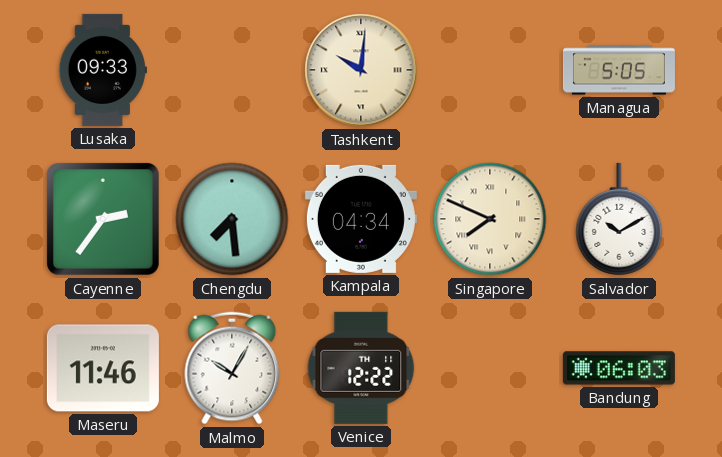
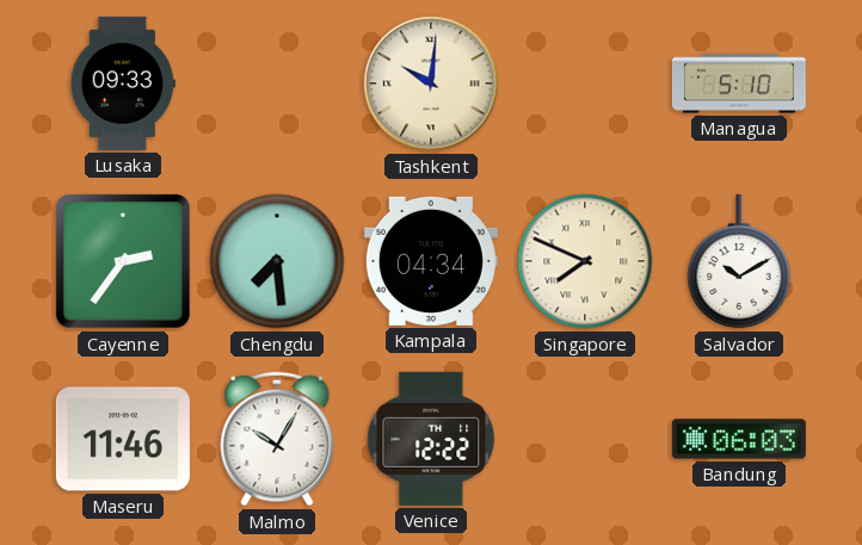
Managua: 5:05 -> 5:10
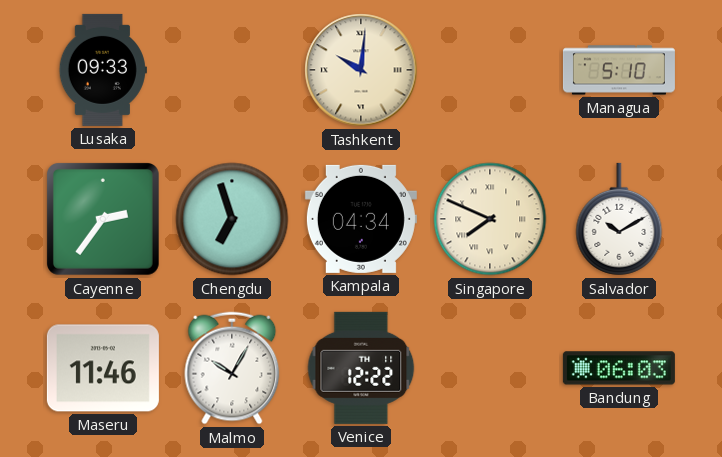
Chengdu: 7:29 -> 6:57
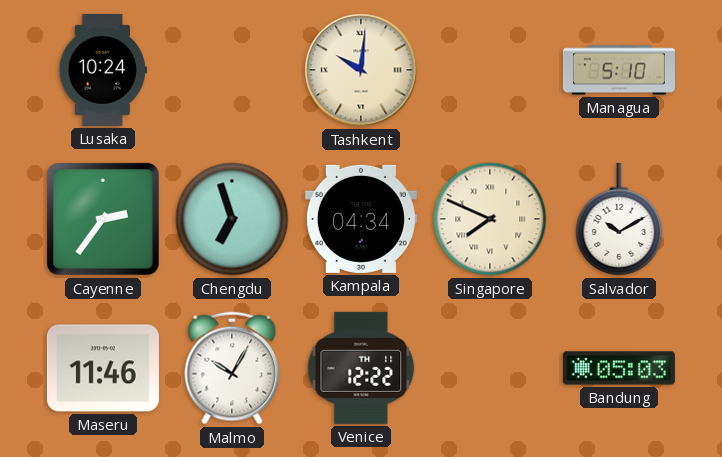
Lusaka: 09:33 -> 10:24
Bandung: 06:03 -> 05:03
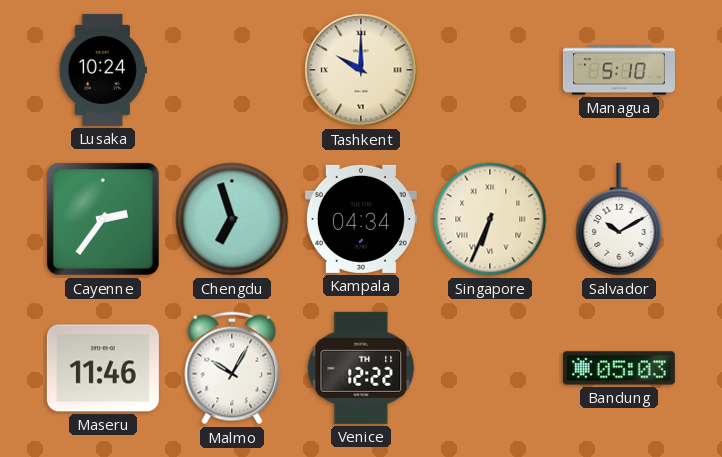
Tashkent: 10:01 -> 10:00
Singapore: 7:49 -> 6:34
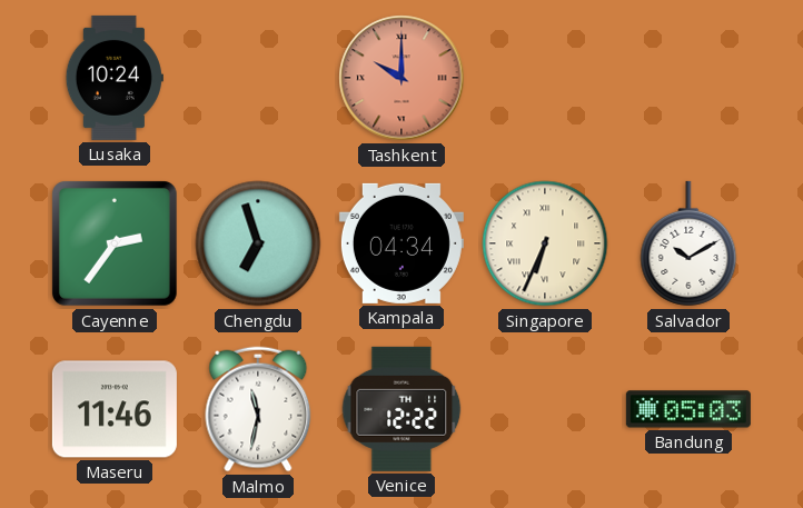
Tashkent dial: cream -> salmon
Managua: 5:10 -> none
Malmo: 10:05 -> 11:32
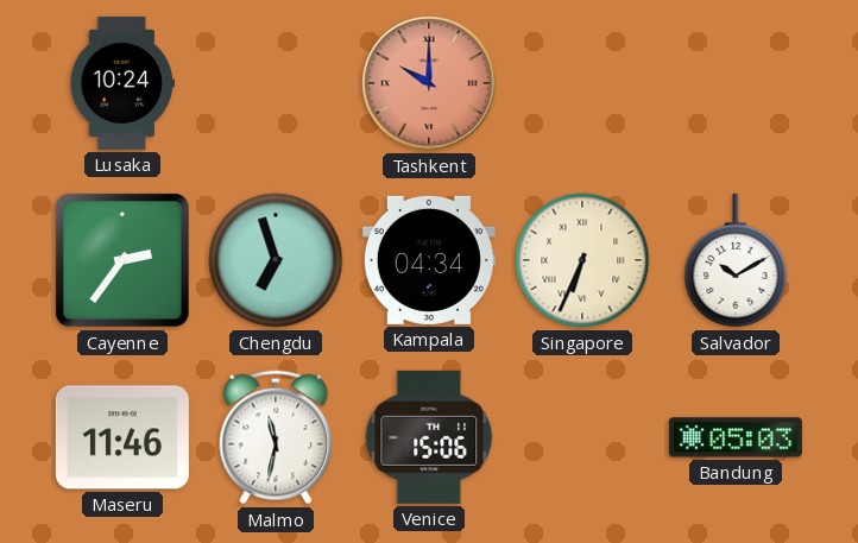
Venice: 12:22 -> 15:06
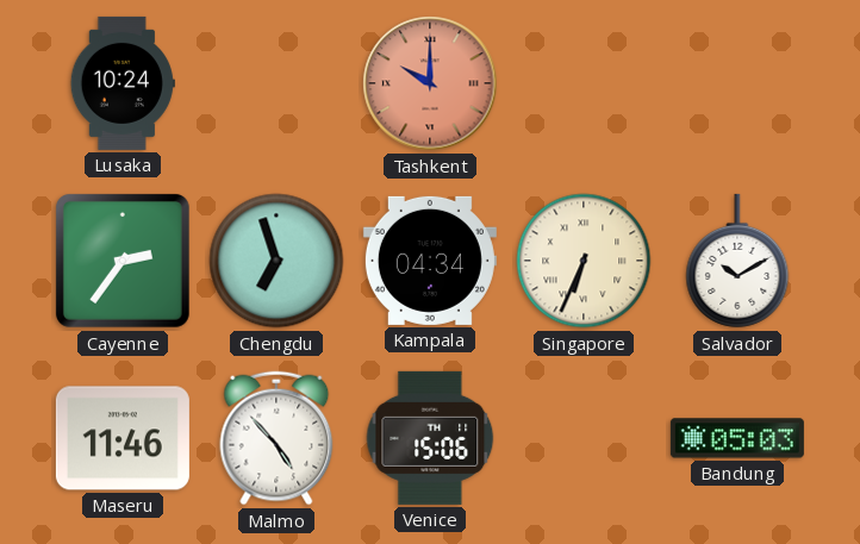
Malmo: 11:32 -> 4:53
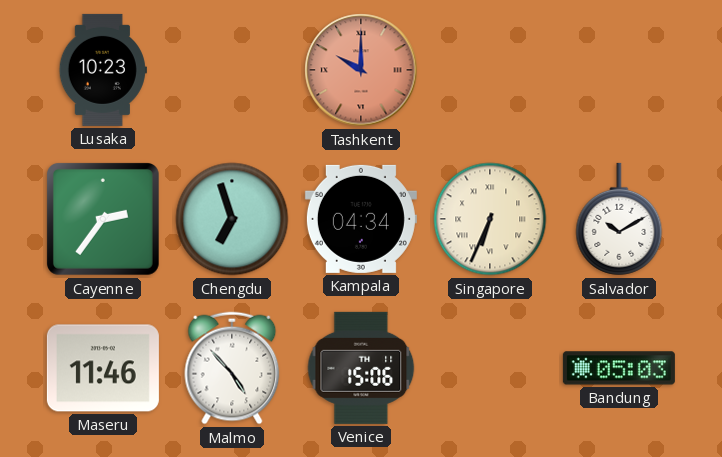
Lusaka: 10:24 -> 10:23
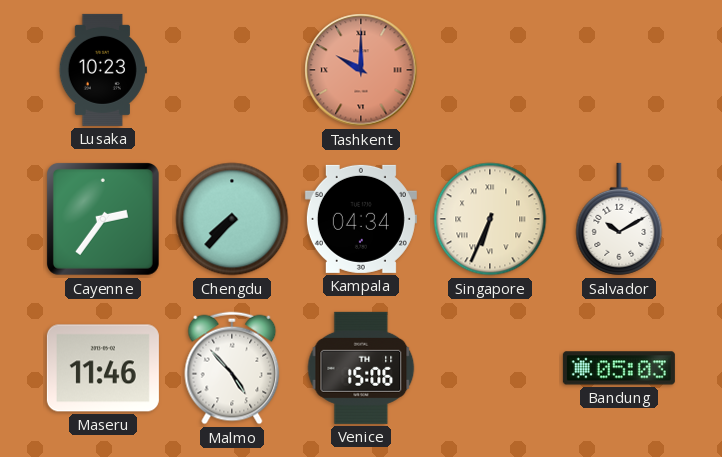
Chengdu: 6:57 -> 7:37
